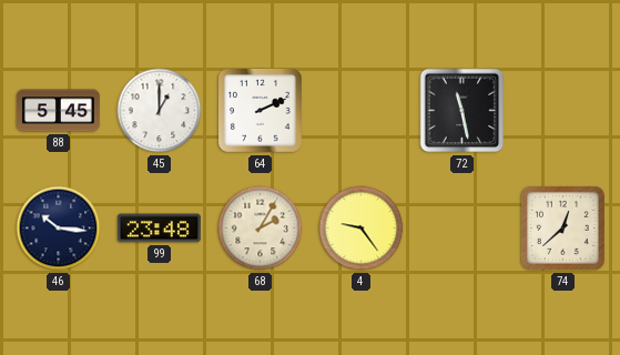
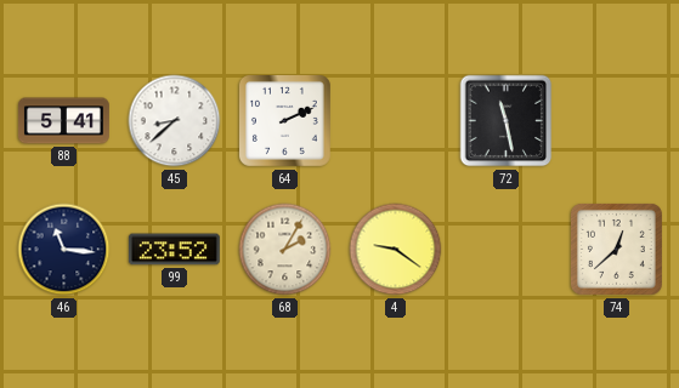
88: 5:45 -> 5:41
45: 1:00 -> 8:38
46: 10:16 -> 11:16
99: 23:48 -> 23:52
4: 9:24 -> 9:21
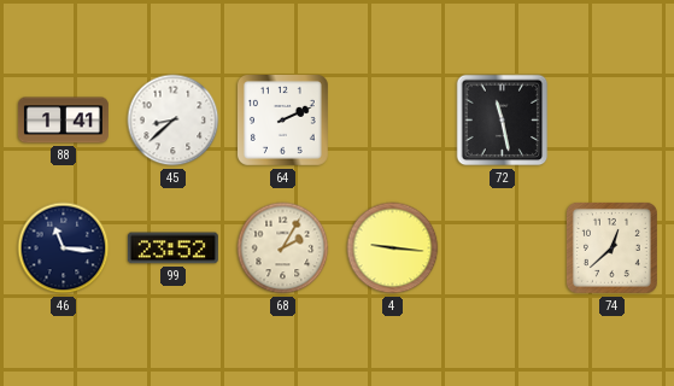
88: 5:41 -> 1:41
4: 9:21 -> 9:16
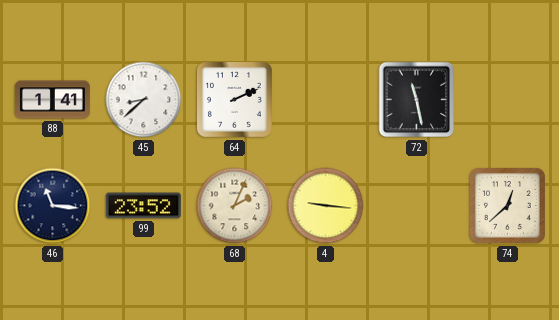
68: 2:05 -> 2:04
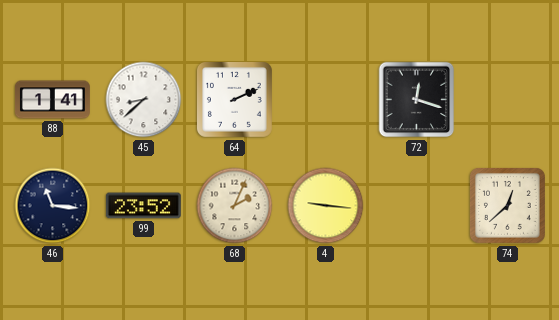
72: 11:28 -> 12:18
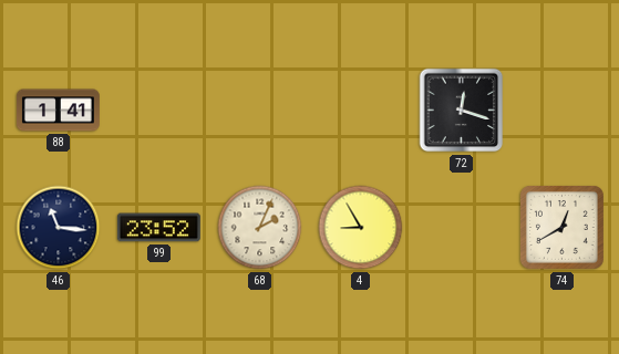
45: 8:38 -> none
64: 2:11 -> none
4: 9:16 -> 8:55
74: 12:38 -> 12:40
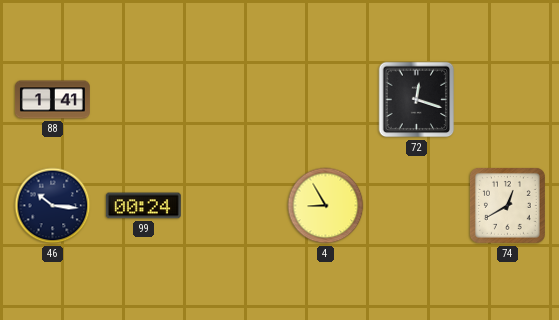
46: 11:16 -> 10:16
99: 23:52 -> 00:24
68: 2:04 -> none
